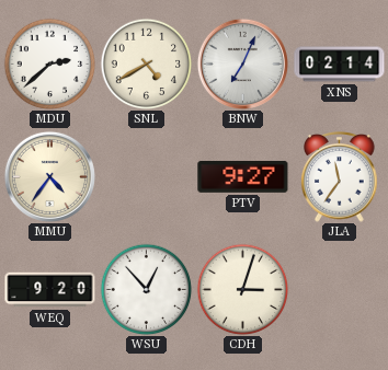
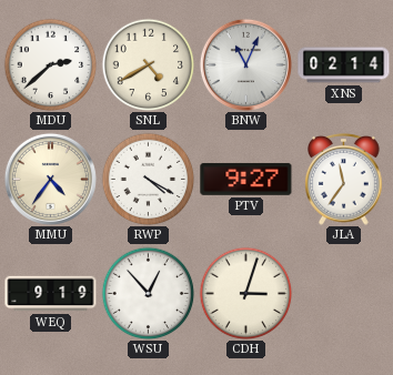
BNW: 7:04 -> 11:04
RWP: none -> 4:20
WEQ: 9:20 -> 9:19
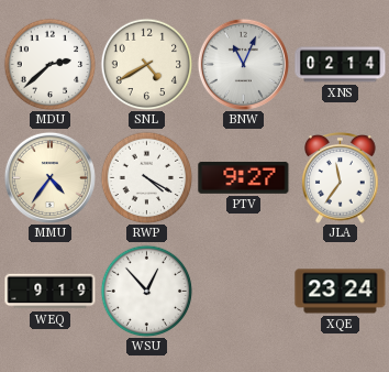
CDH: 3:03 -> none
XQE: none -> 23:24
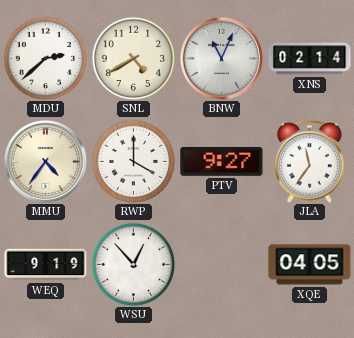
RWP: 4:20 -> 4:00
XQE: 23:24 -> 04:05
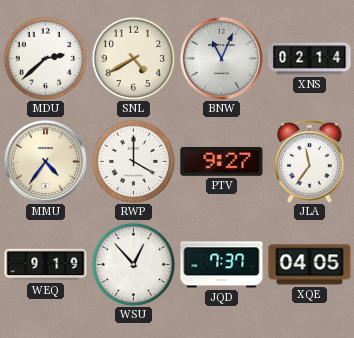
JQD: none -> 7:37
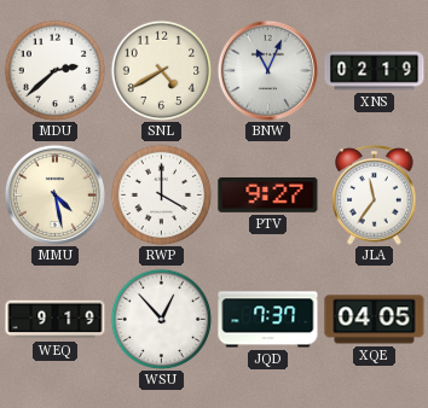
XNS: 02:14 -> 02:19
MMU: 4:36 -> 4:28
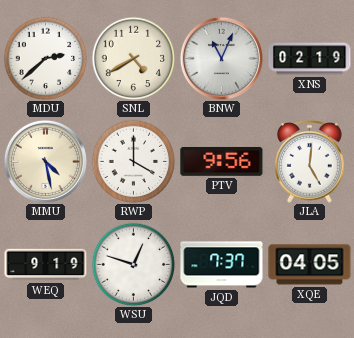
PTV: 9:27 -> 9:56
JLA: 11:36 -> 5:01
WSU: 12:53 -> 12:48
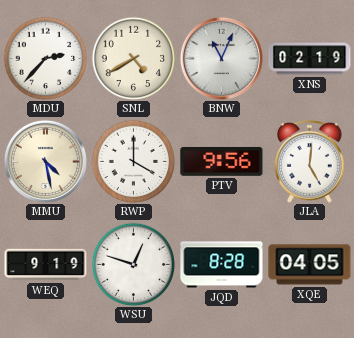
MDU: 2:38 -> 2:37
JQD: 7:37 -> 8:28
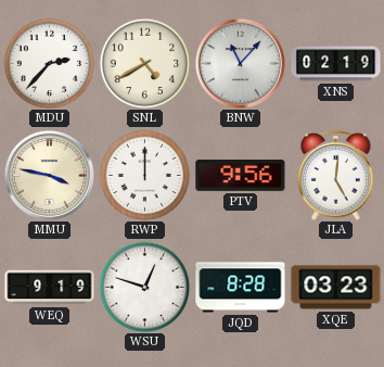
BNW: 11:04 -> 11:07
MMU: 4:28 -> 3:47
RWP: 4:00 -> 12:00
XQE: 04:05 -> 03:23
